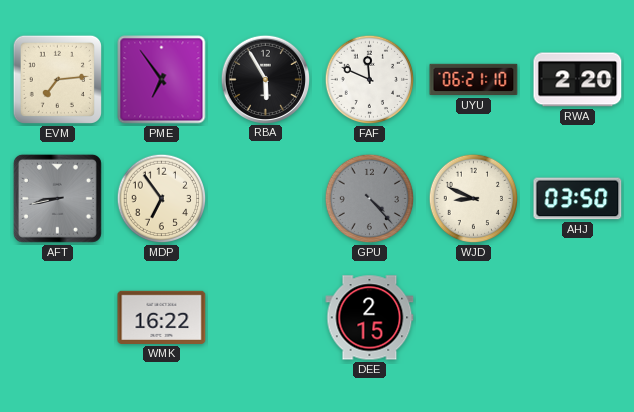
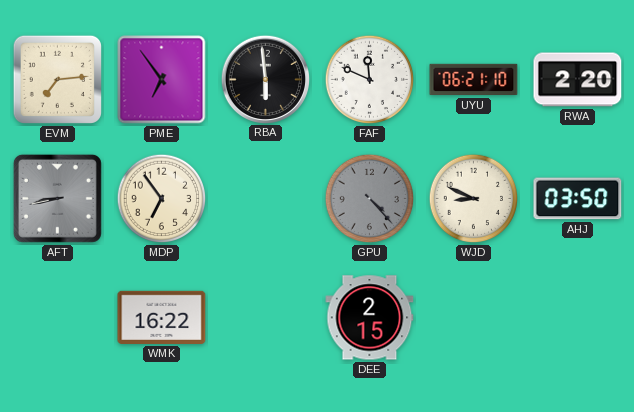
RBA: 5:55 -> 5:59
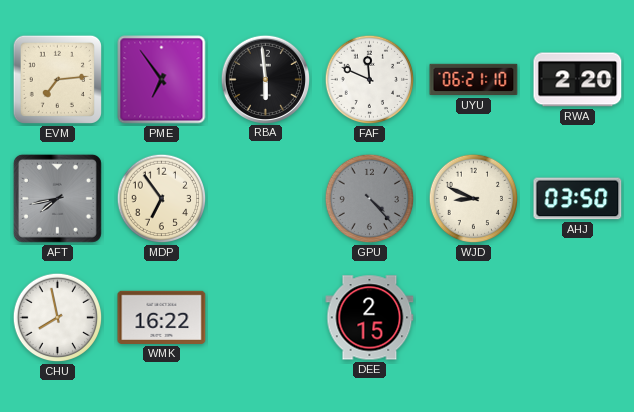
AFT: 8:43 -> 7:43
CHU: none -> 7:58
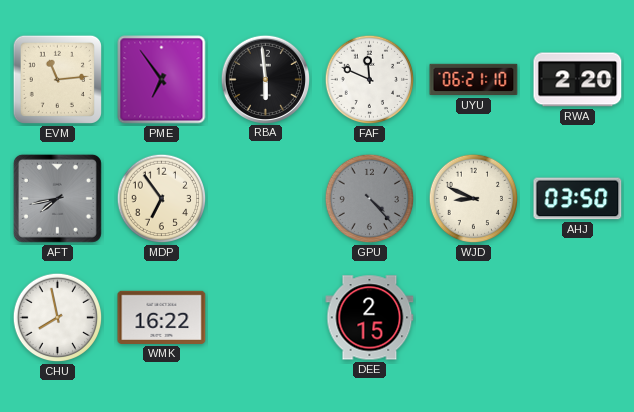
EVM: 7:14 -> 11:14
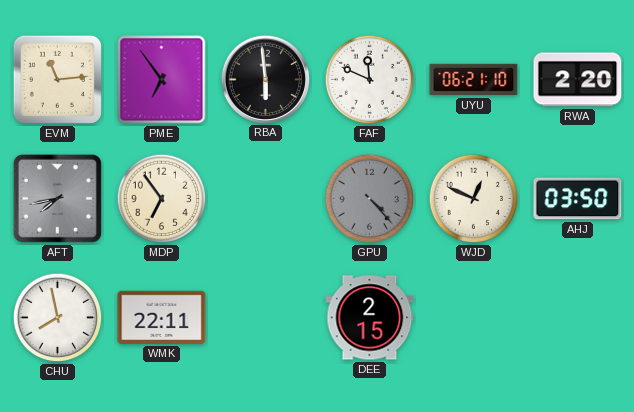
WJD: 8:49 -> 12:49
WMK: 16:22 -> 22:11
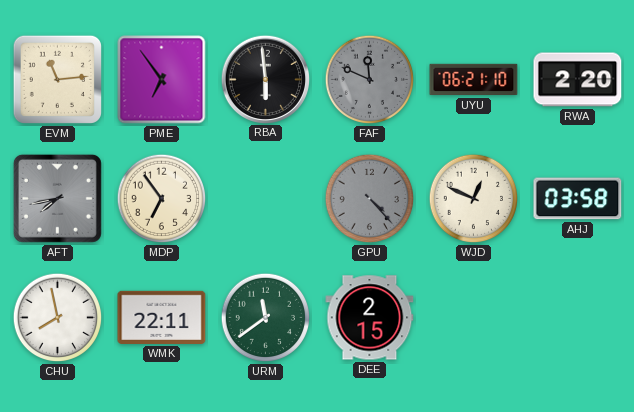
FAF dial: white -> grey
AHJ: 03:50 -> 03:58
URM: none -> 11:39
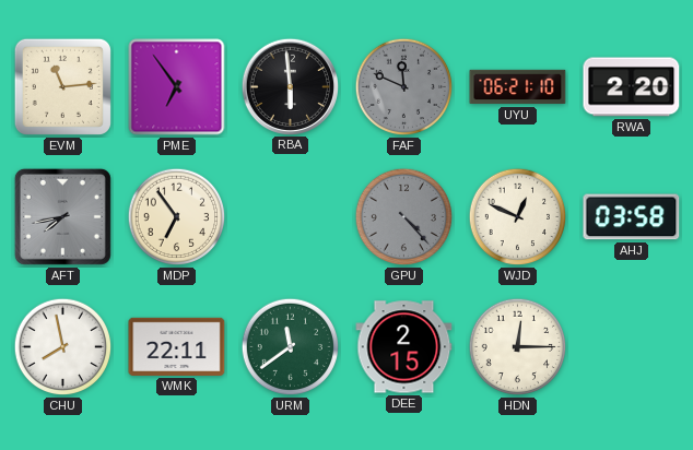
HDN: none -> 12:15
